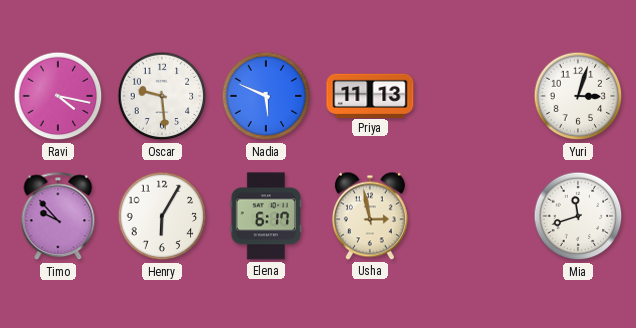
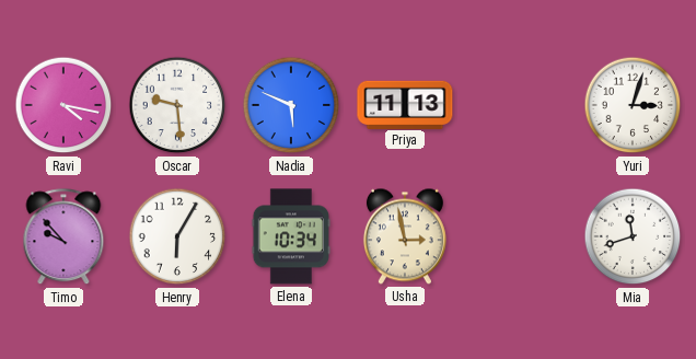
Elena: 6:17 -> 10:34
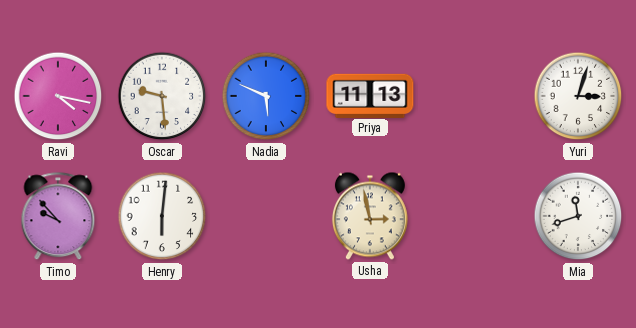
Henry: 6:05 -> 6:01
Elena: 10:34 -> none
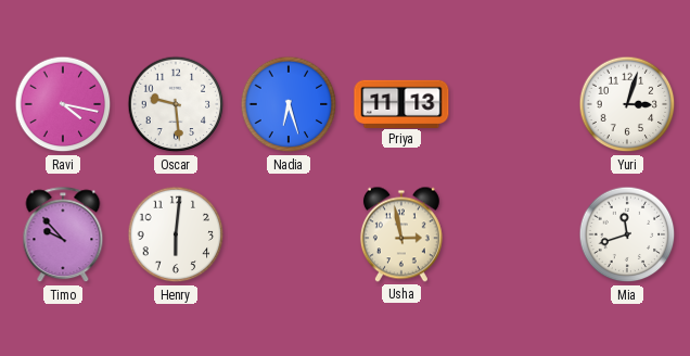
Nadia: 5:49 -> 6:27
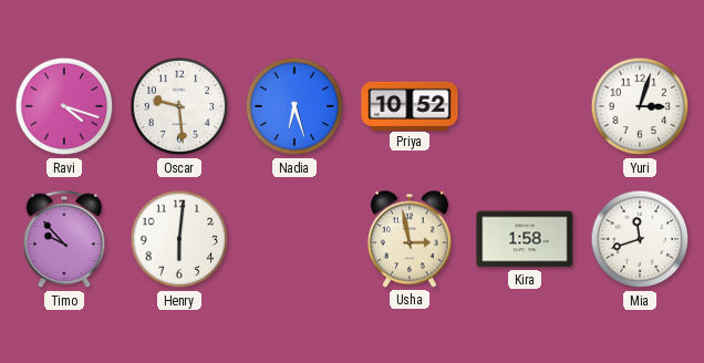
Ravi: 4:17 -> 4:18
Priya: 11:13 -> 10:52
Kira: none -> 1:58
